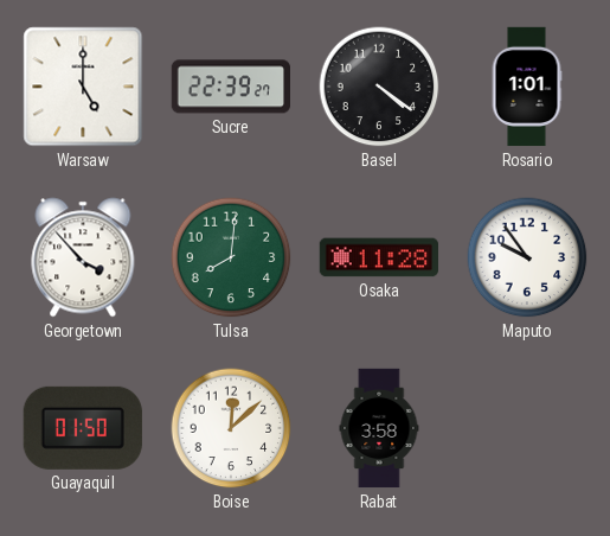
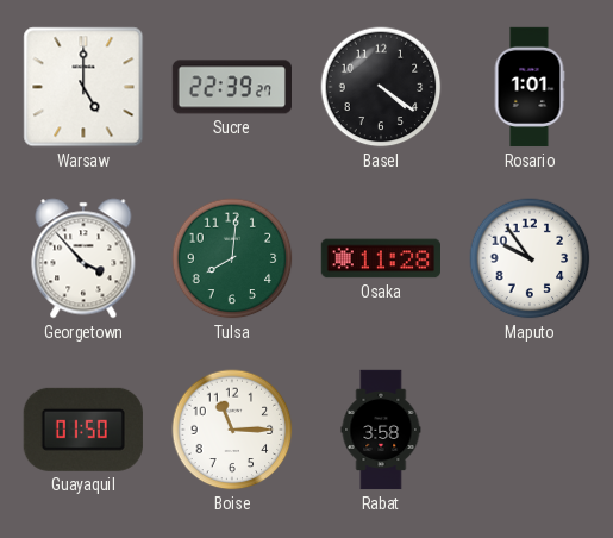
Boise: 12:08 -> 11:15
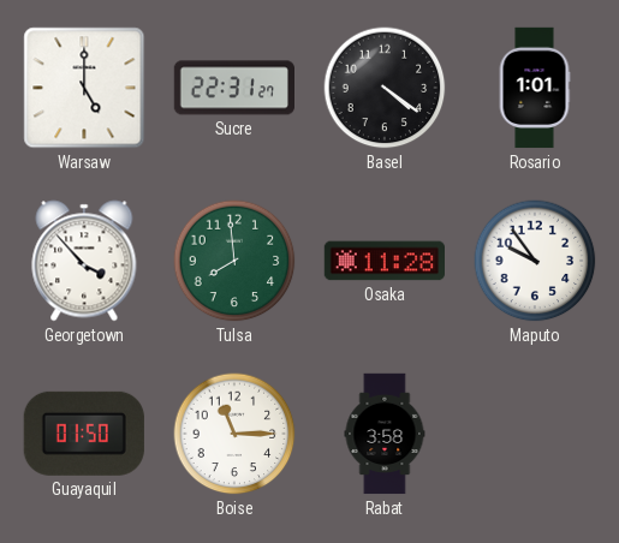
Sucre: 22:39 -> 22:31
Tulsa: 8:01 -> 7:59
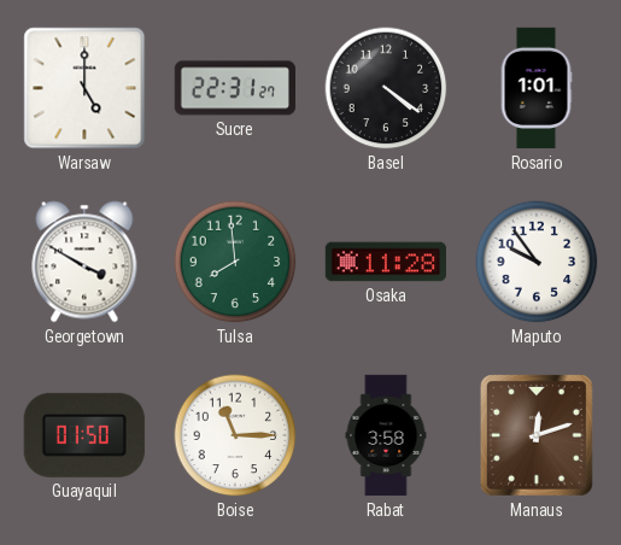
Georgetown: 3:53 -> 3:50
Manaus: none -> 12:12
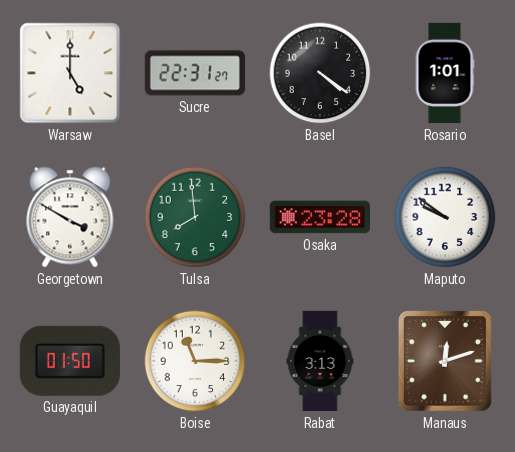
Osaka: 11:28 -> 23:28
Maputo: 9:54 -> 9:51
Rabat: 3:58 -> 3:13
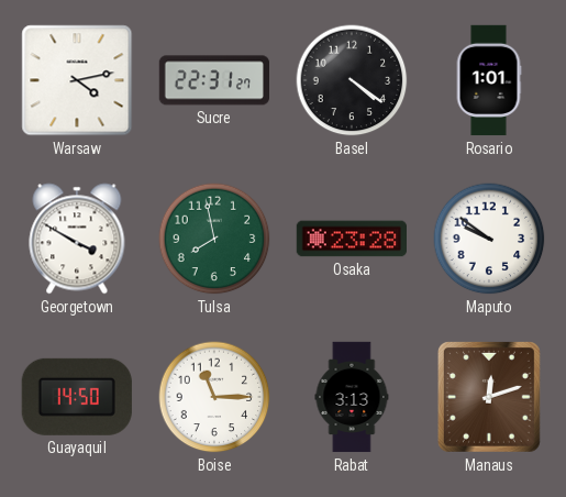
Warsaw: 5:00 -> 4:13
Tulsa: 7:59 -> 7:58
Guayaquil: 01:50 -> 14:50
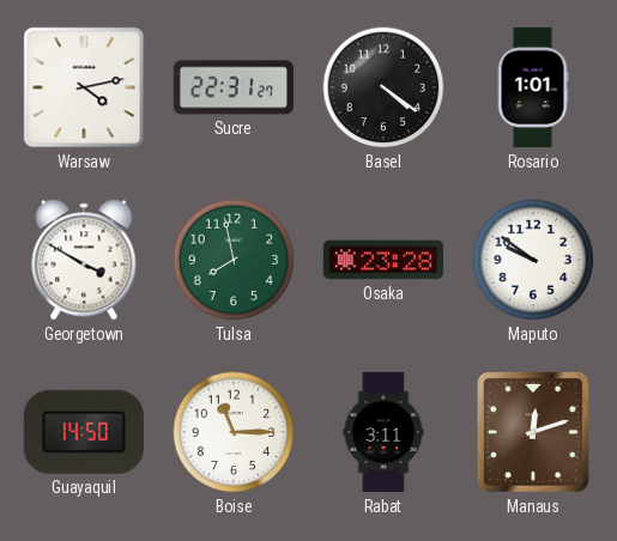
Rabat: 3:13 -> 3:11
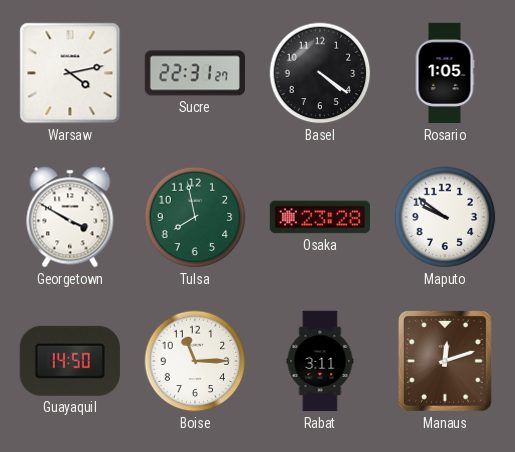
Rosario: 1:01 -> 1:05
